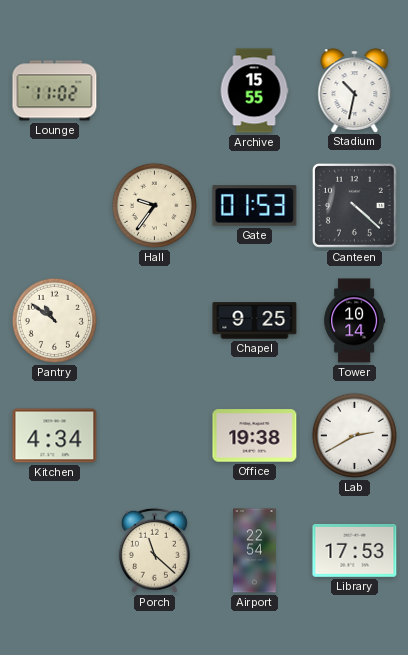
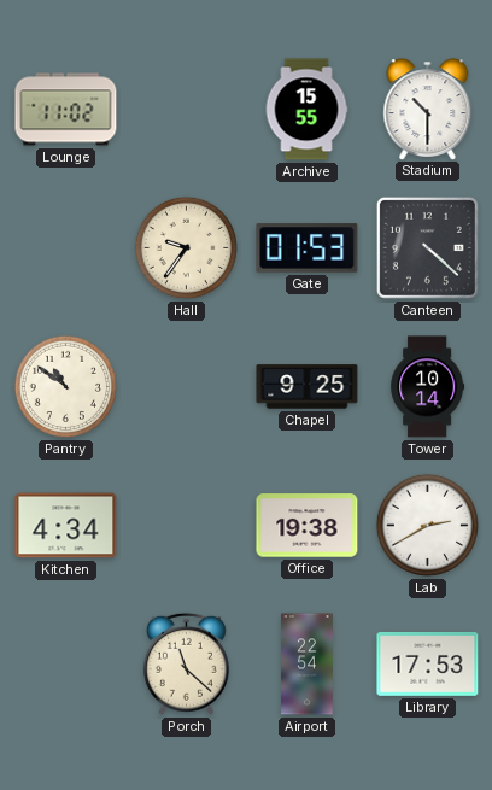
Stadium: 10:32 -> 10:30
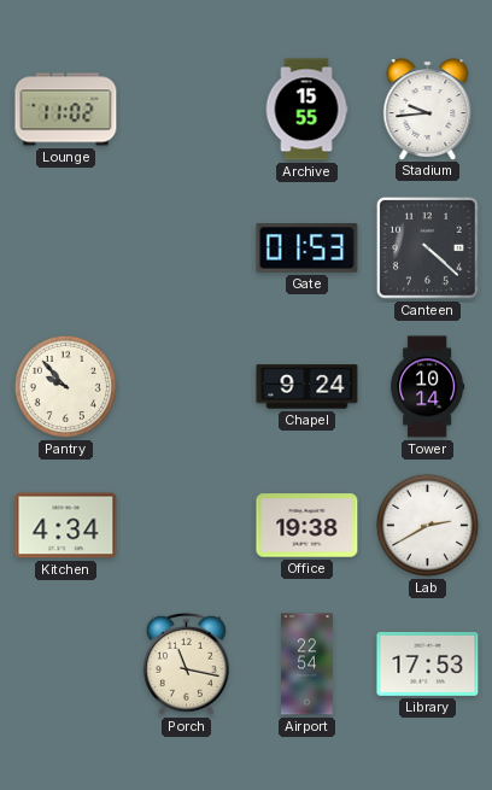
Stadium: 10:30 -> 9:44
Hall: 9:36 -> none
Pantry: 10:51 -> 9:53
Chapel: 9:25 -> 9:24
Porch: 11:22 -> 11:17
